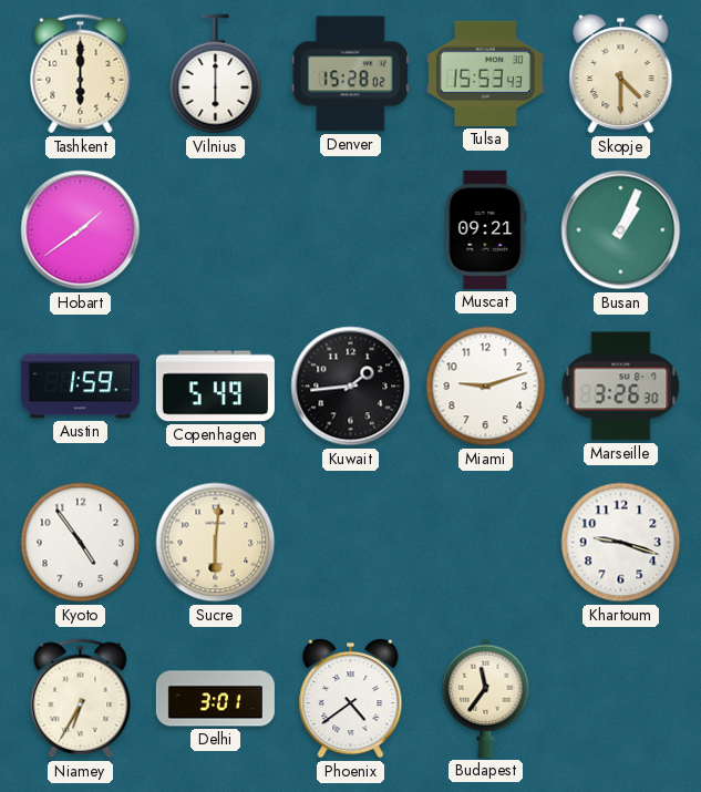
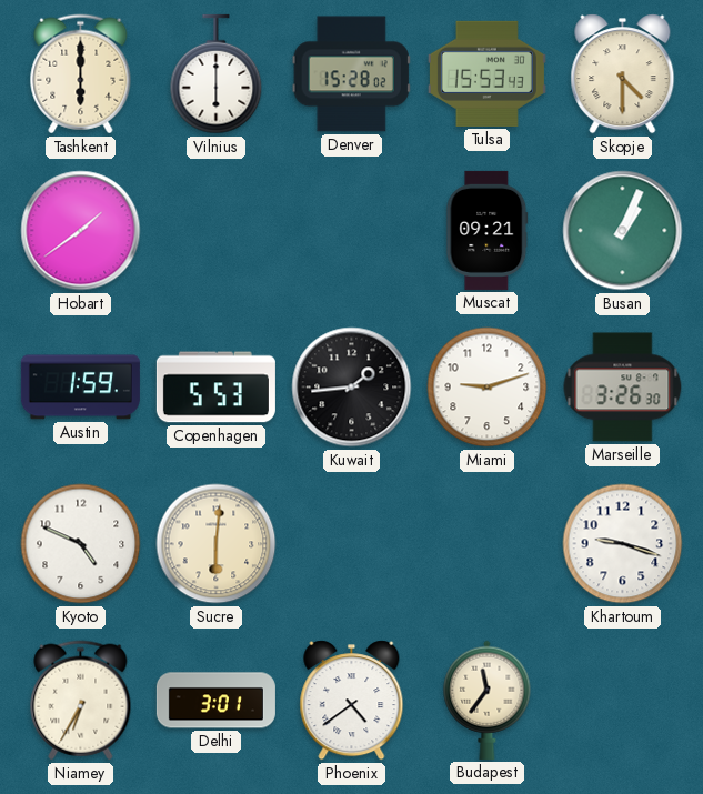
Copenhagen: 5:49 -> 5:53
Kyoto: 4:54 -> 4:49
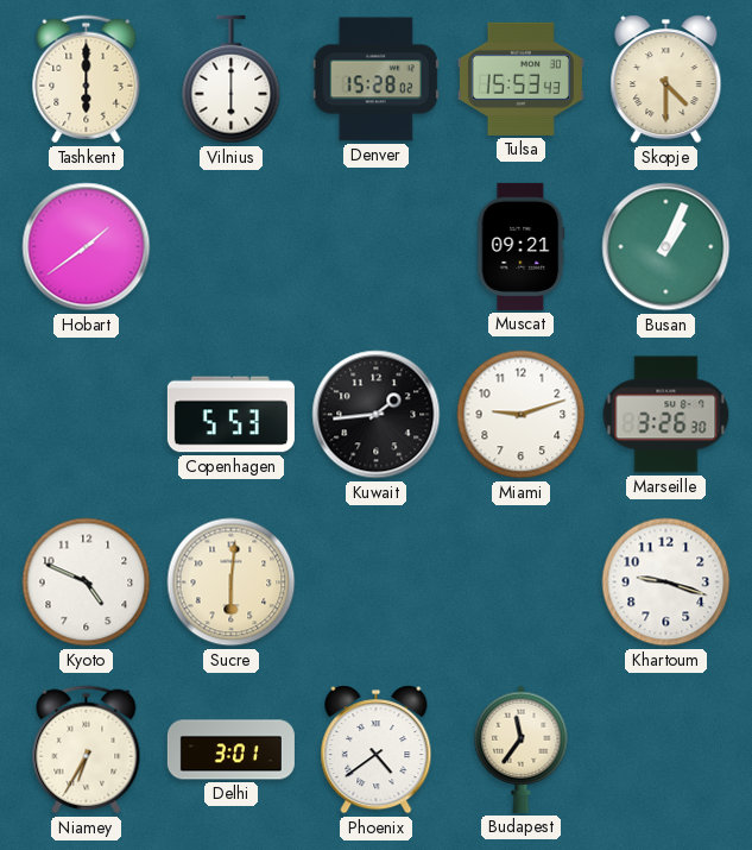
Austin: 1:59 -> none
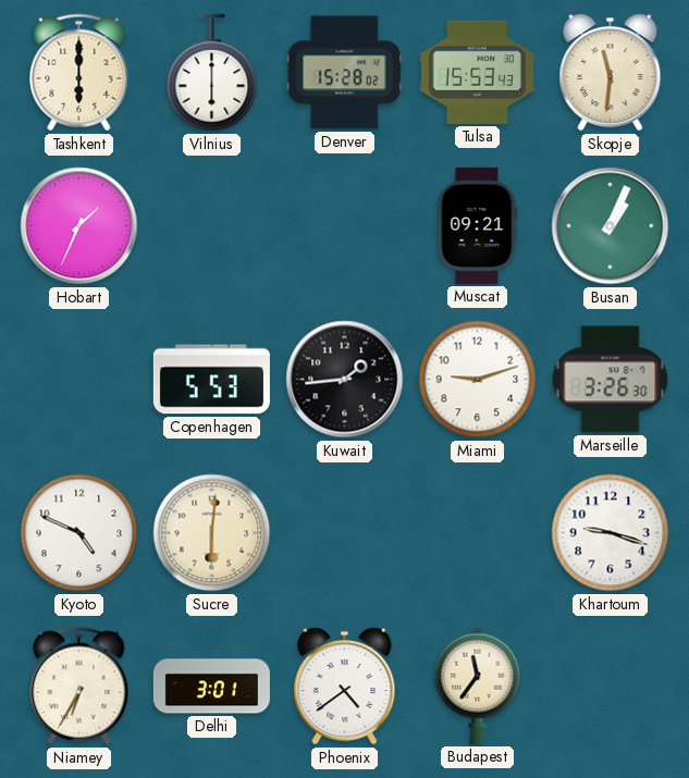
Skopje: 4:30 -> 11:31
Hobart: 1:39 -> 1:34
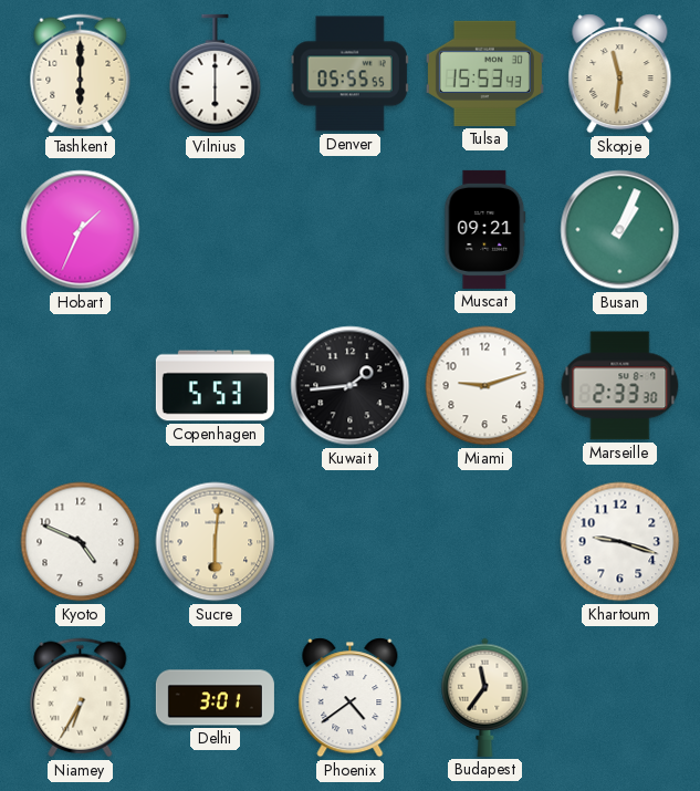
Denver: 15:28 -> 05:55
Marseille: 3:26 -> 2:33
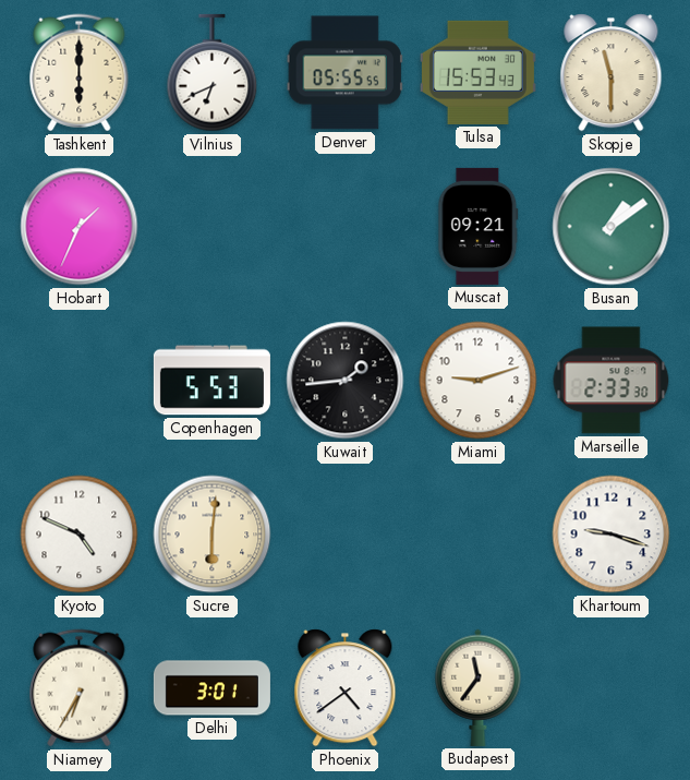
Vilnius: 6:00 -> 6:41
Skopje: 11:31 -> 11:30
Busan: 1:04 -> 1:09
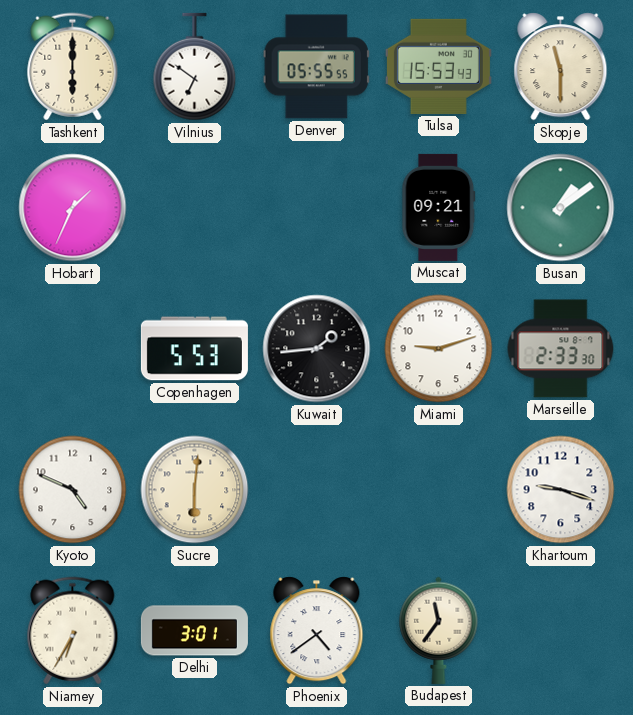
Vilnius: 6:41 -> 6:51
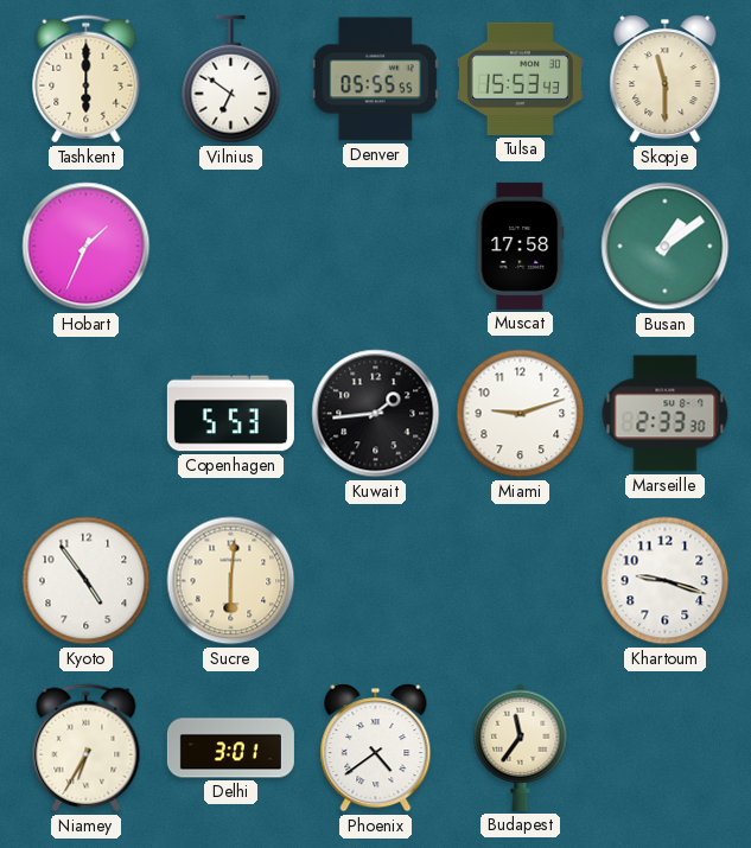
Muscat: 09:21 -> 17:58
Kyoto: 4:49 -> 4:54
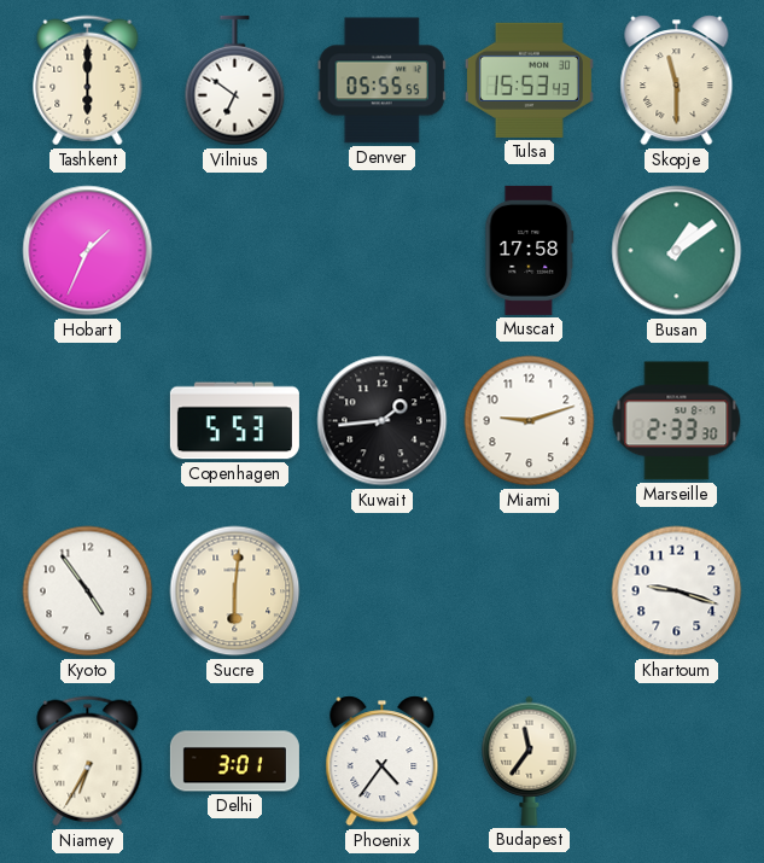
Phoenix: 4:39 -> 4:36
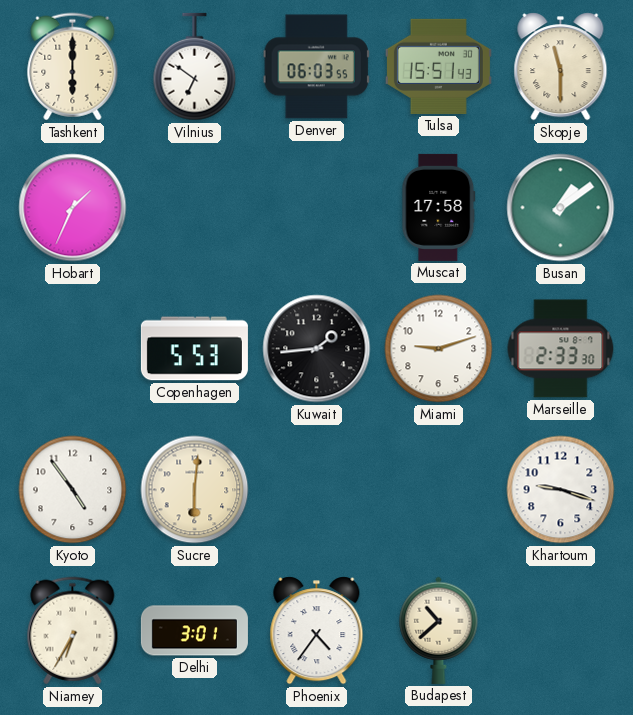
Denver: 05:55 -> 06:03
Tulsa: 15:53 -> 15:51
Budapest: 11:36 -> 10:38
